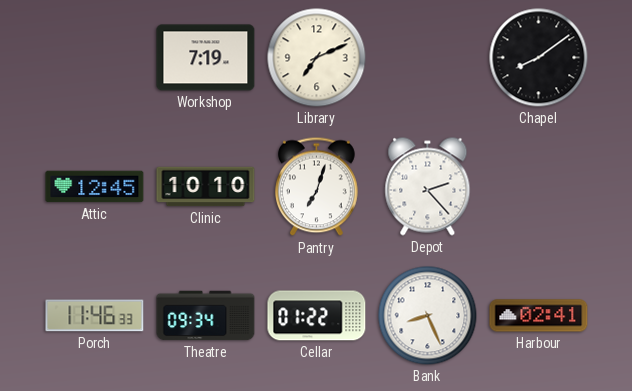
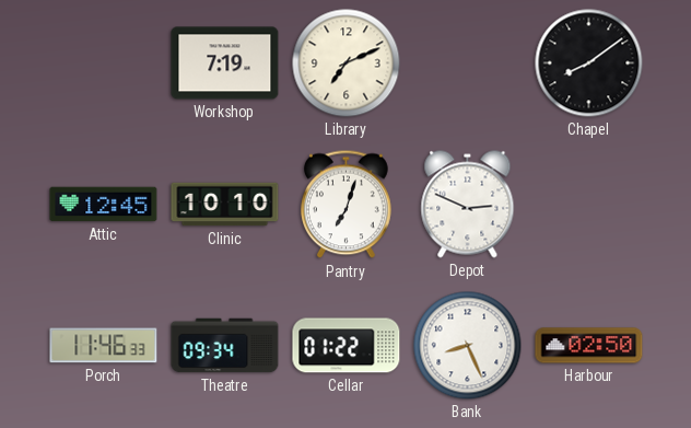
Depot: 2:23 -> 2:49
Harbour: 02:41 -> 02:50
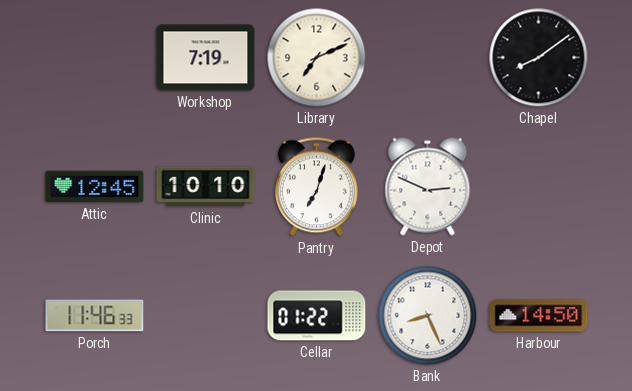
Theatre: 09:34 -> none
Harbour: 02:50 -> 14:50
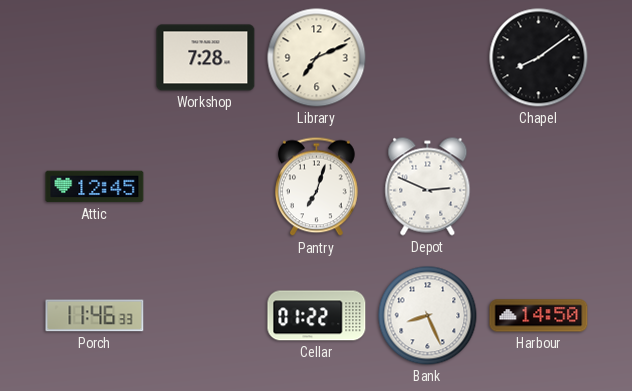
Workshop: 7:19 -> 7:28
Clinic: 10:10 -> none
